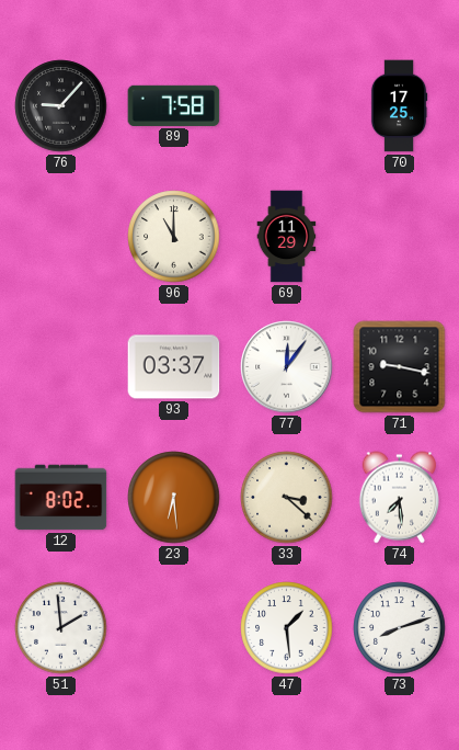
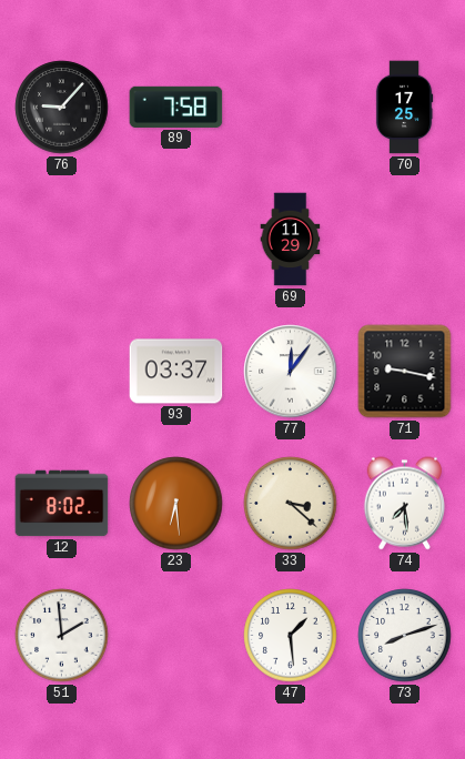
96: 11:00 -> none
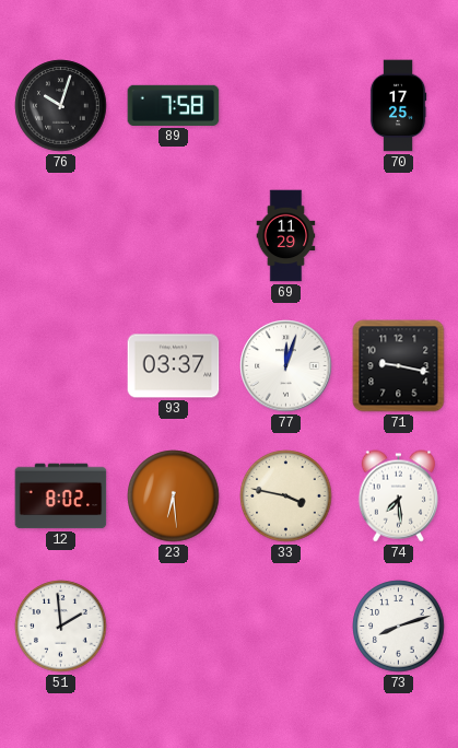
76: 9:07 -> 10:03
77: 12:06 -> 12:03
33: 3:22 -> 3:47
47: 1:29 -> none
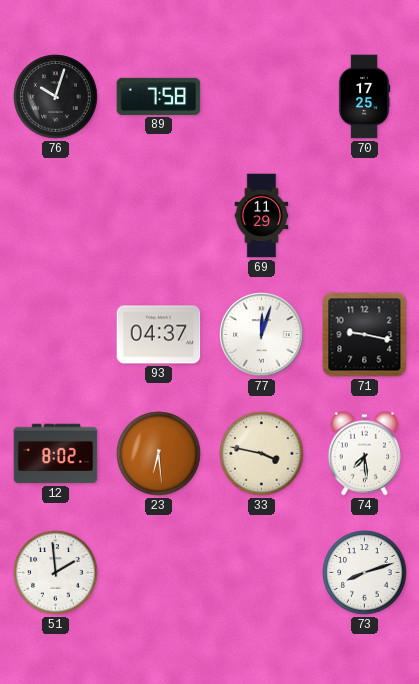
93: 03:37 -> 04:37
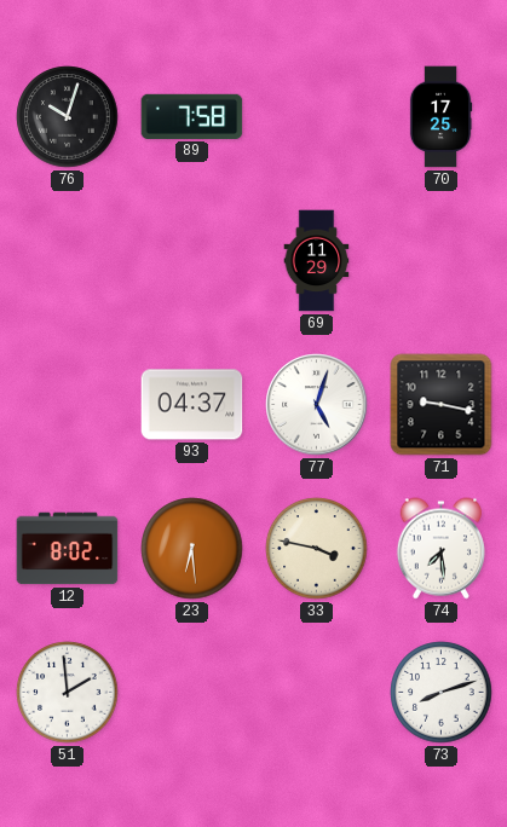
77: 12:03 -> 5:03
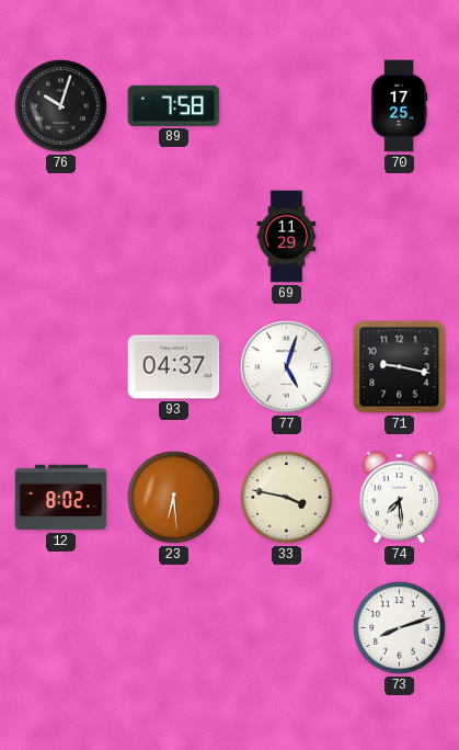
51: 1:59 -> none
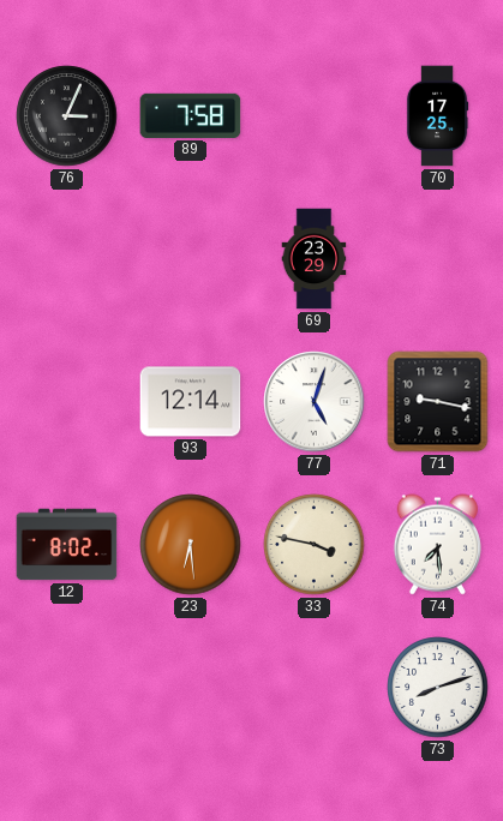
76: 10:03 -> 3:04
69: 11:29 -> 23:29
93: 04:37 -> 12:14
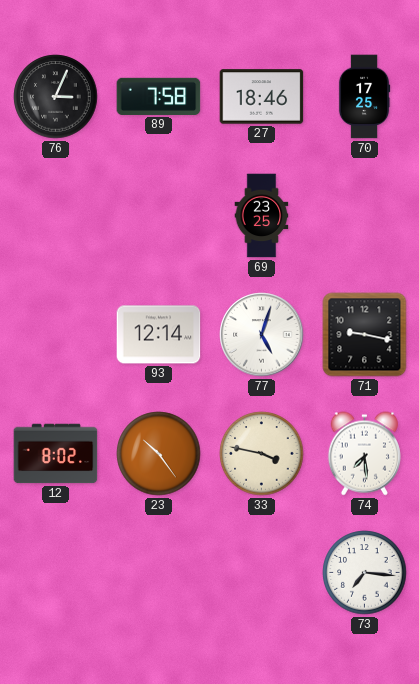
27: none -> 18:46
69: 23:29 -> 23:25
23: 6:29 -> 10:24
73: 8:12 -> 7:16
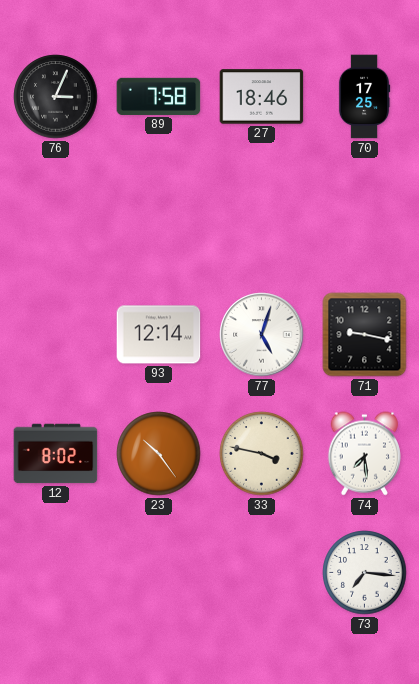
69: 23:25 -> none
